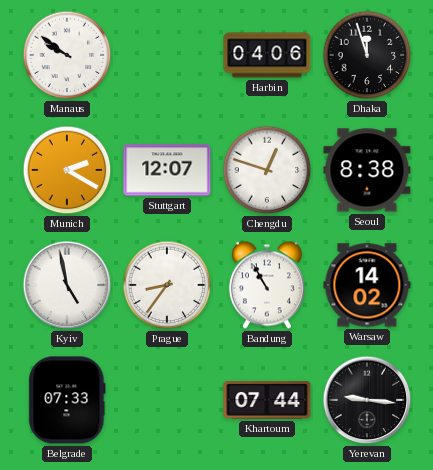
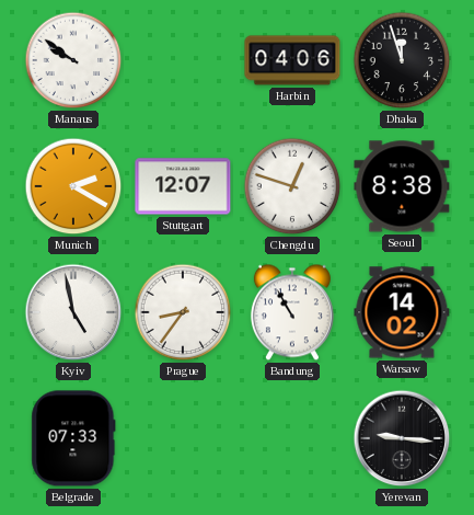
Khartoum: 07:44 -> none
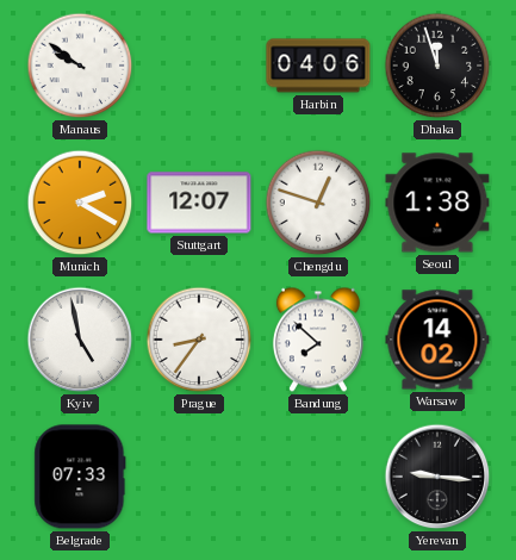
Seoul: 8:38 -> 1:38
Bandung: 10:55 -> 7:52
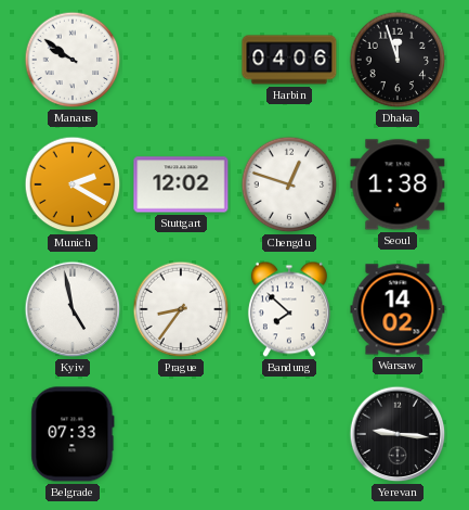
Stuttgart: 12:07 -> 12:02
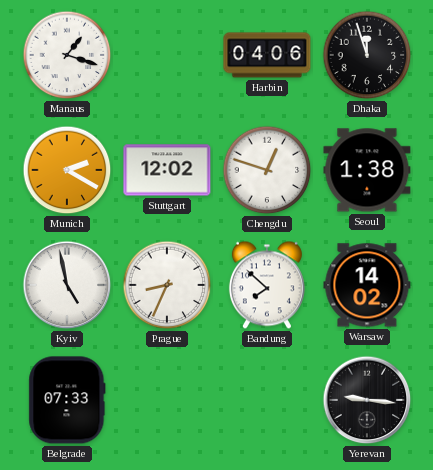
Manaus: 9:51 -> 1:18
Prague: 8:36 -> 8:34
